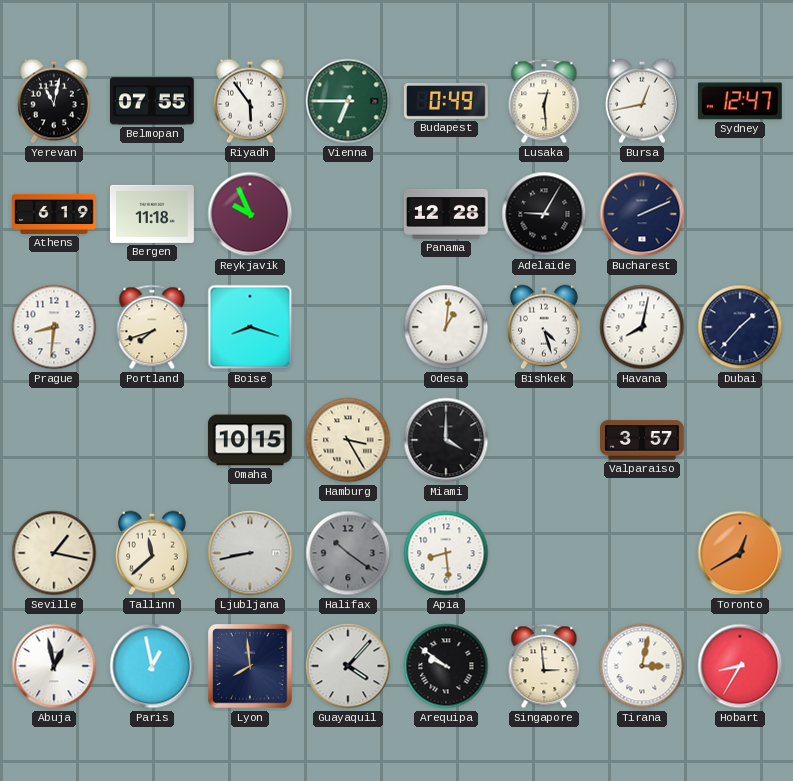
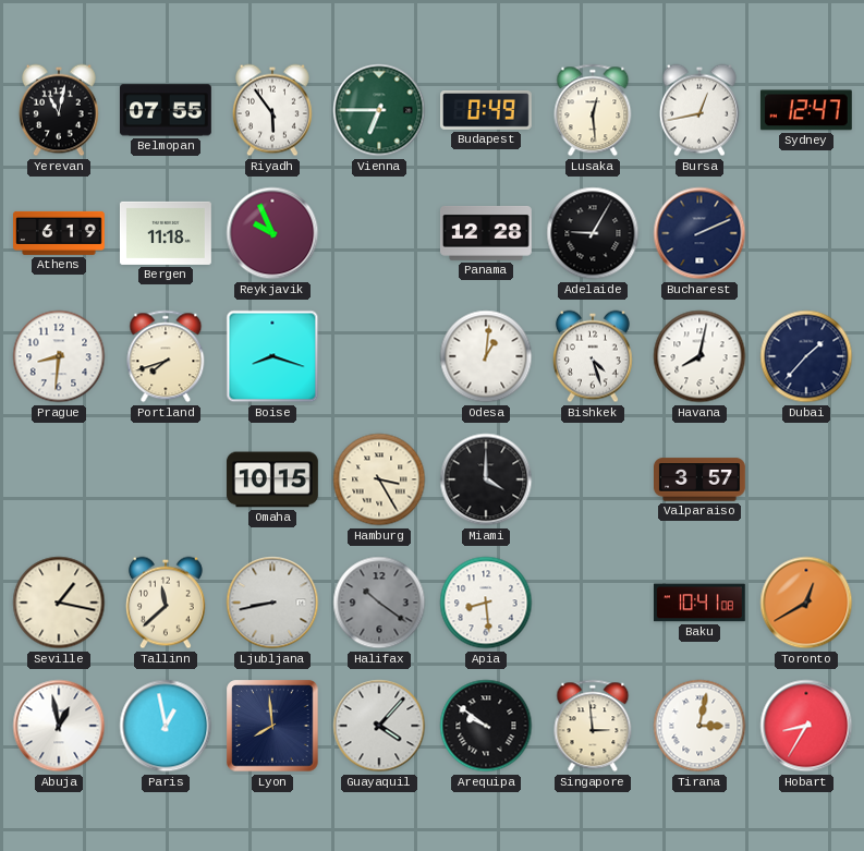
Baku: none -> 10:41
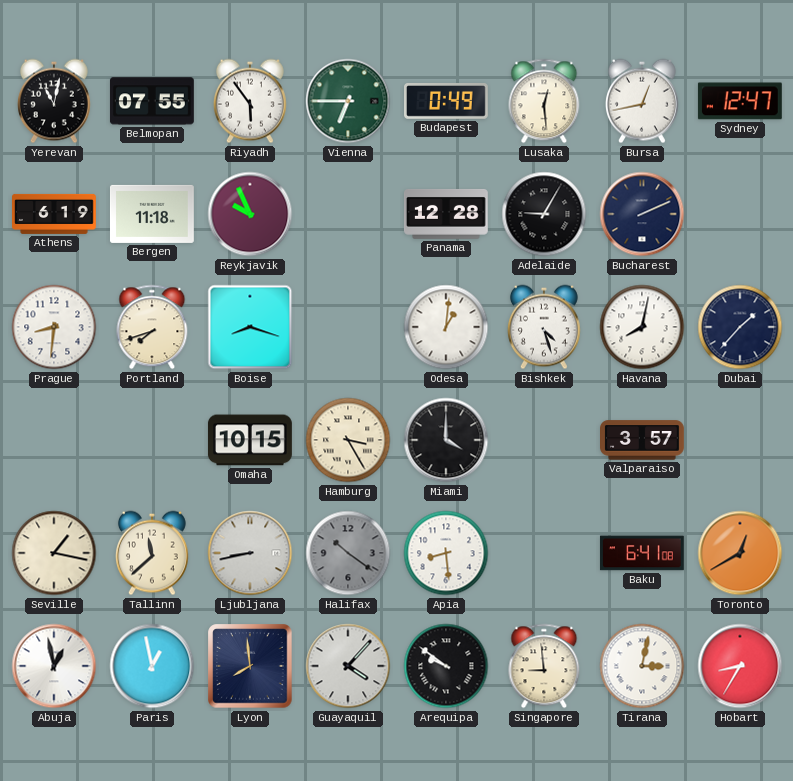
Baku: 10:41 -> 6:41
Singapore: 2:59 -> 8:59
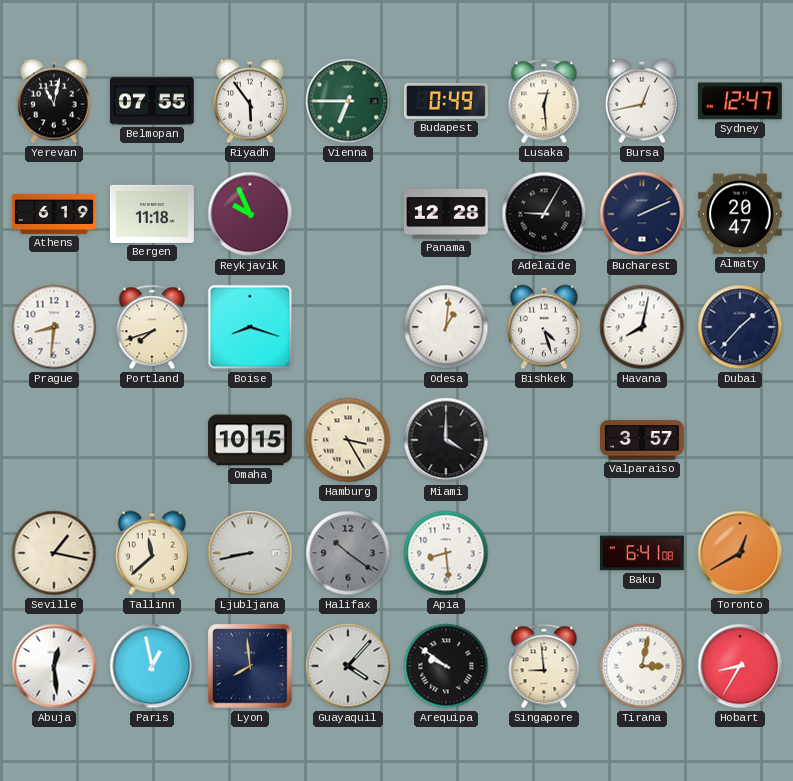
Almaty: none -> 20:47
Abuja: 12:58 -> 12:29
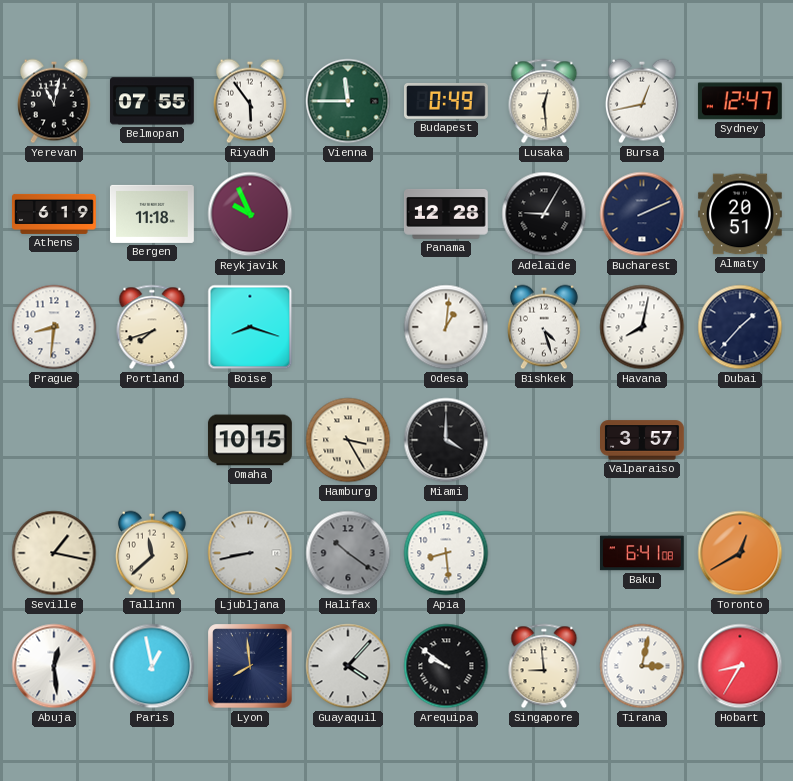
Vienna: 6:45 -> 11:45
Almaty: 20:47 -> 20:51
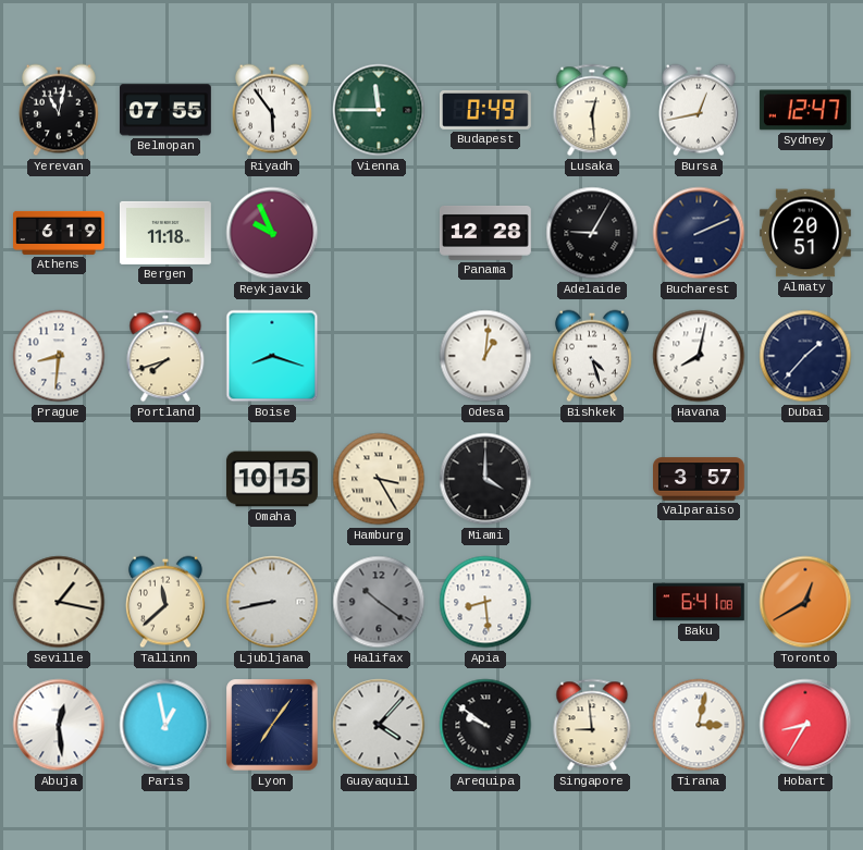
Lyon: 7:59 -> 7:06
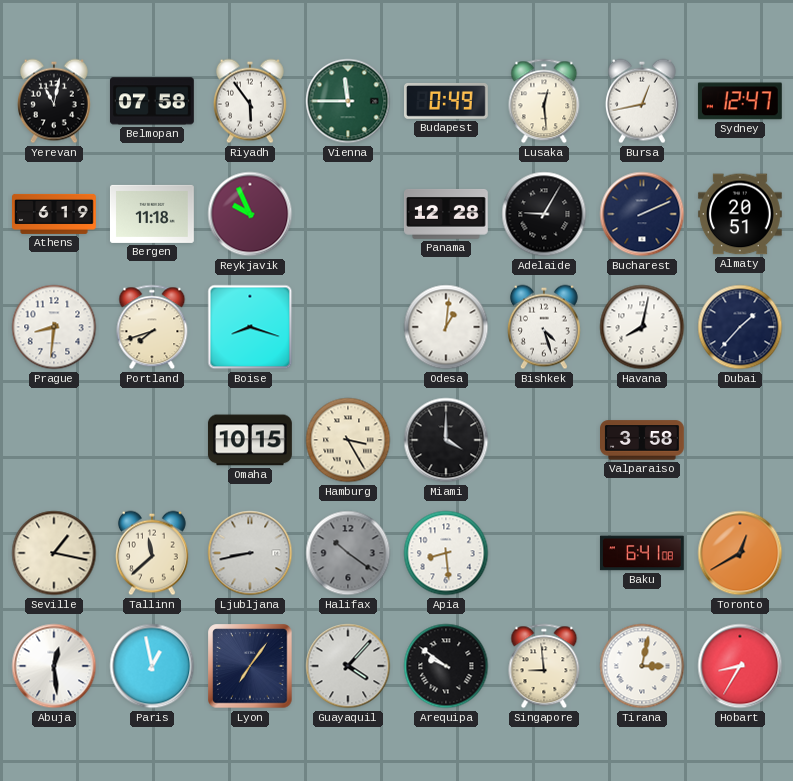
Belmopan: 07:55 -> 07:58
Valparaiso: 3:57 -> 3:58
